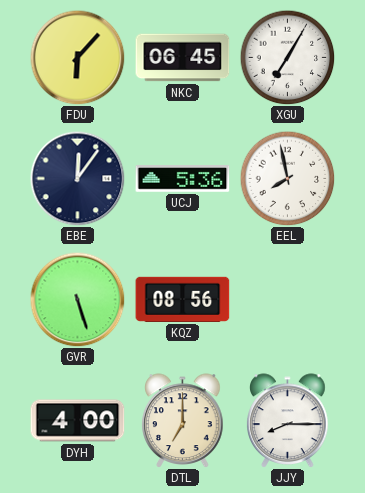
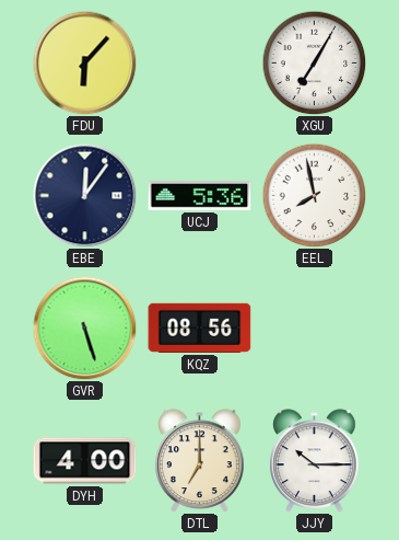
NKC: 06:45 -> none
JJY: 8:15 -> 10:15
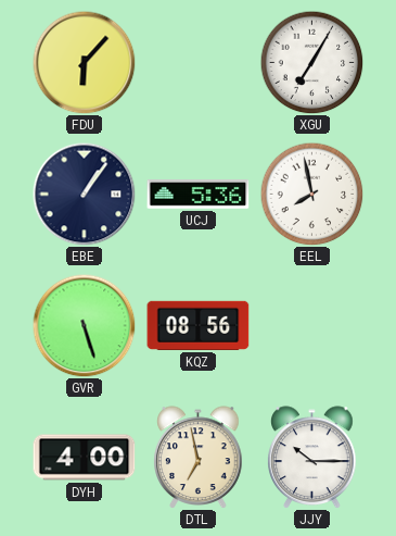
EBE: 12:06 -> 1:06
DTL: 7:00 -> 6:58
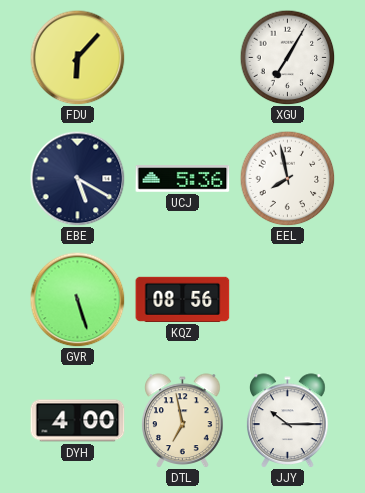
EBE: 1:06 -> 5:20
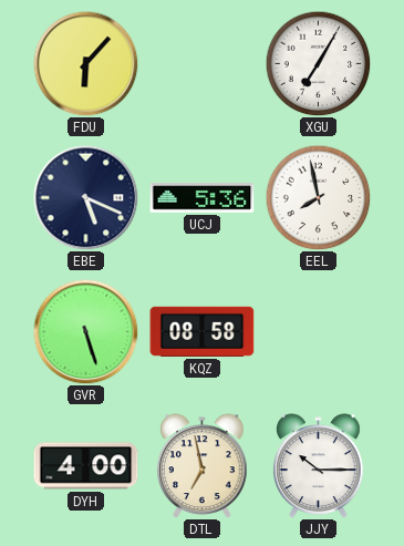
EBE: 5:20 -> 5:19
KQZ: 08:56 -> 08:58
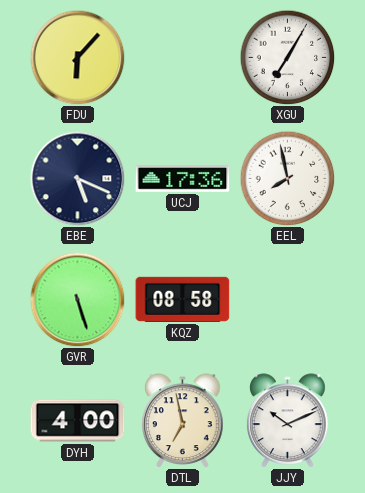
UCJ: 5:36 -> 17:36
JJY: 10:15 -> 10:11
